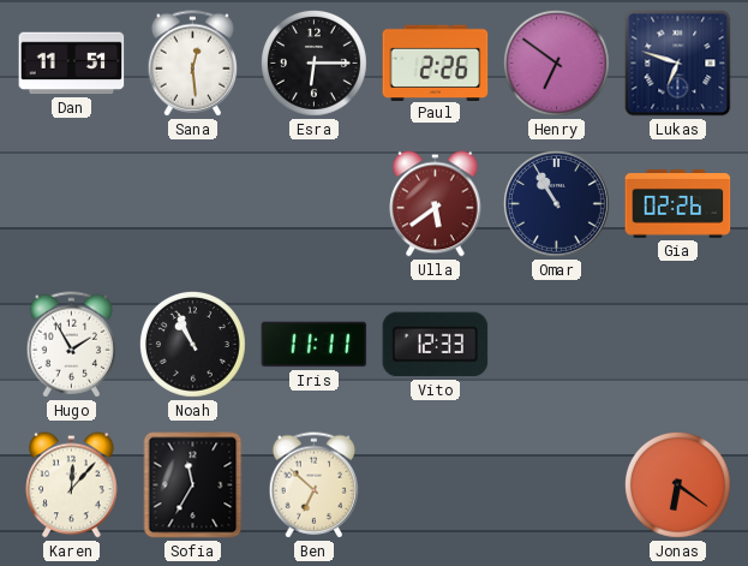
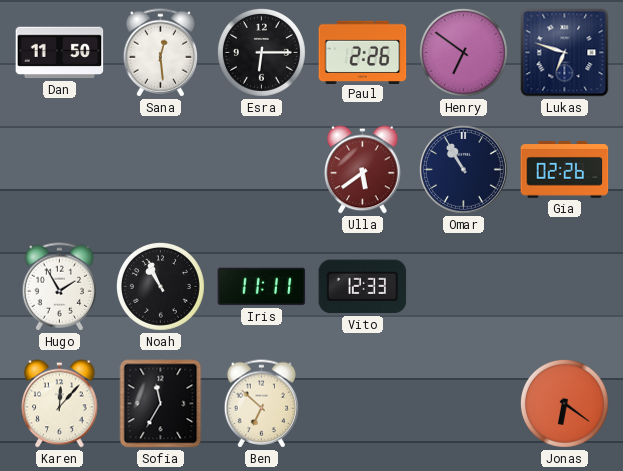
Dan: 11:51 -> 11:50
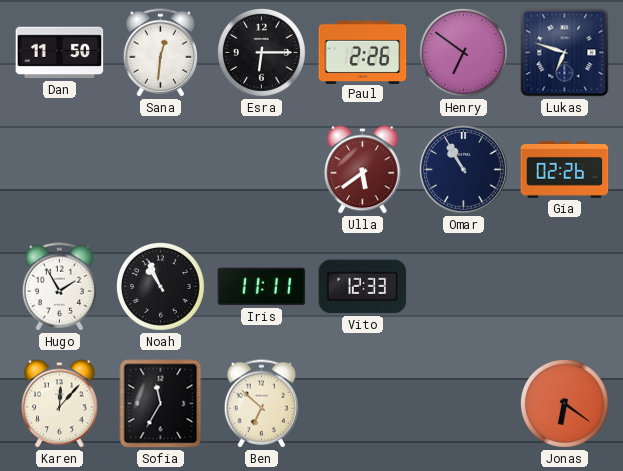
Sana: 12:29 -> 12:31
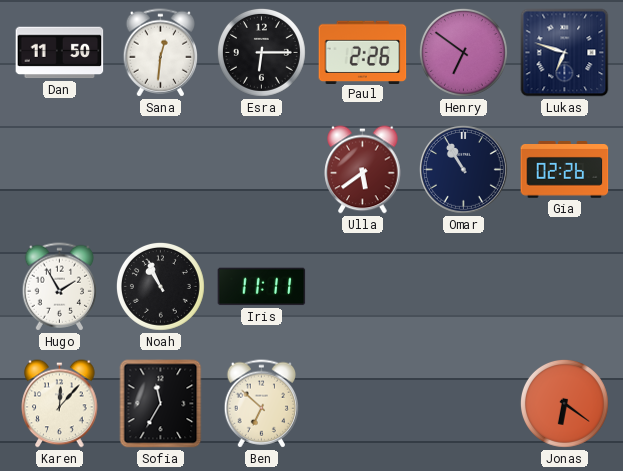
Vito: 12:33 -> none
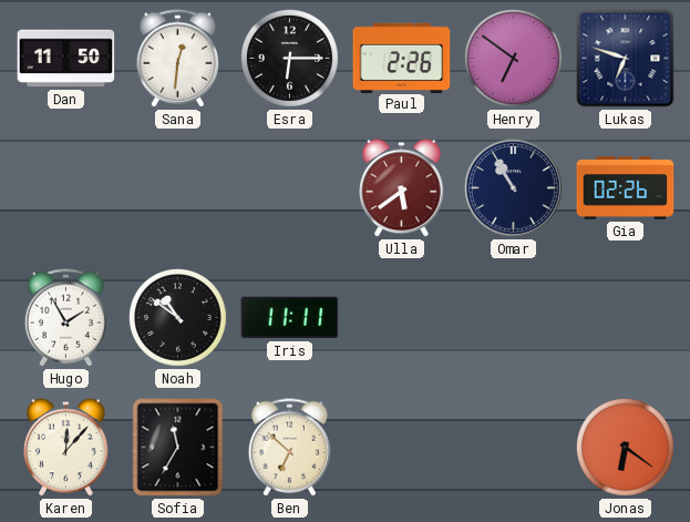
Noah: 10:56 -> 10:51
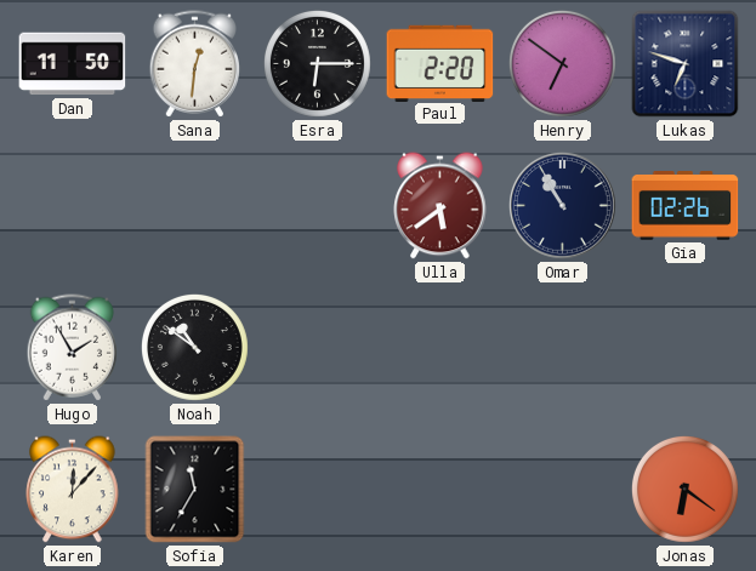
Paul: 2:26 -> 2:20
Iris: 11:11 -> none
Ben: 6:52 -> none
